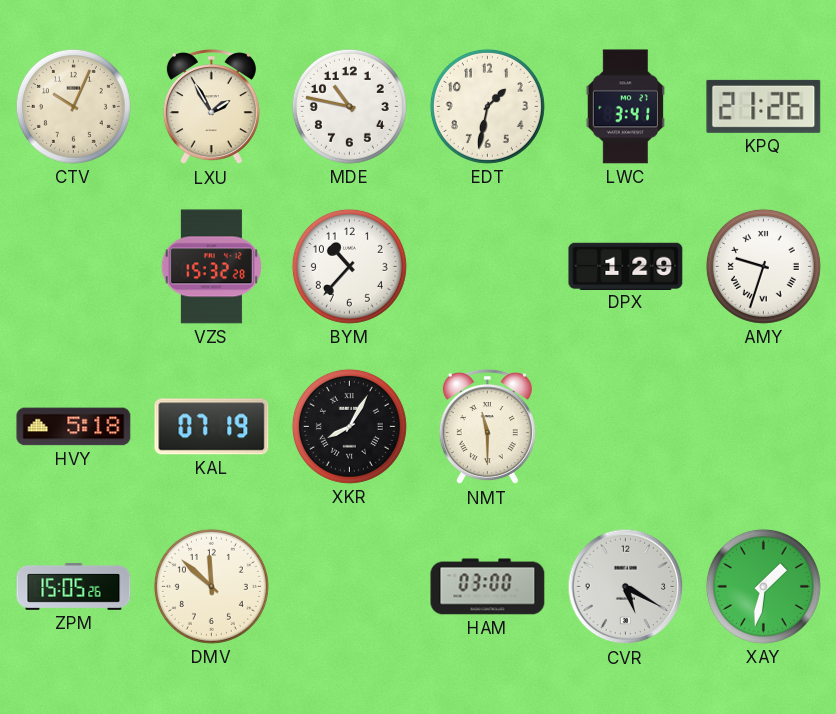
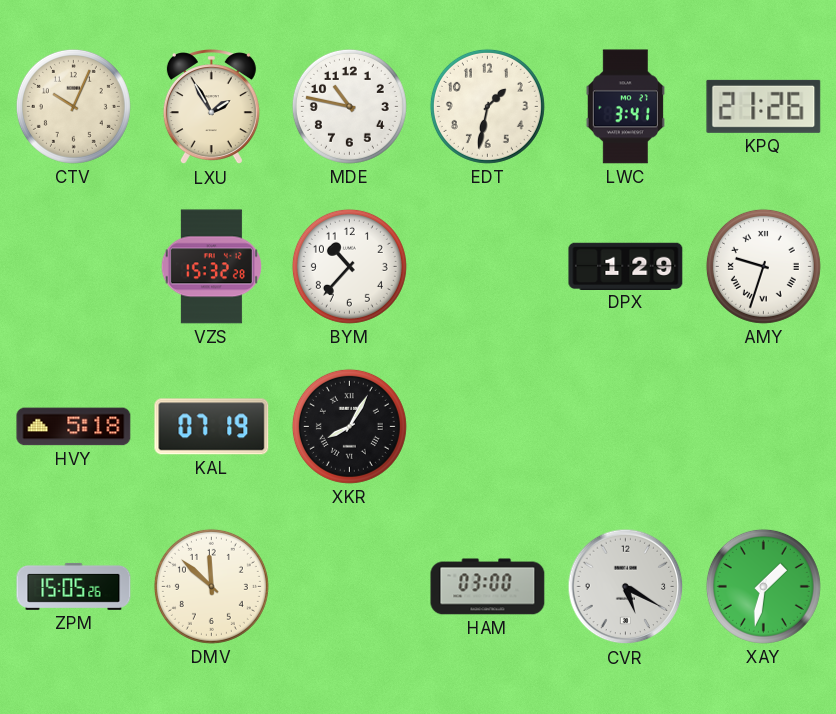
NMT: 11:30 -> none
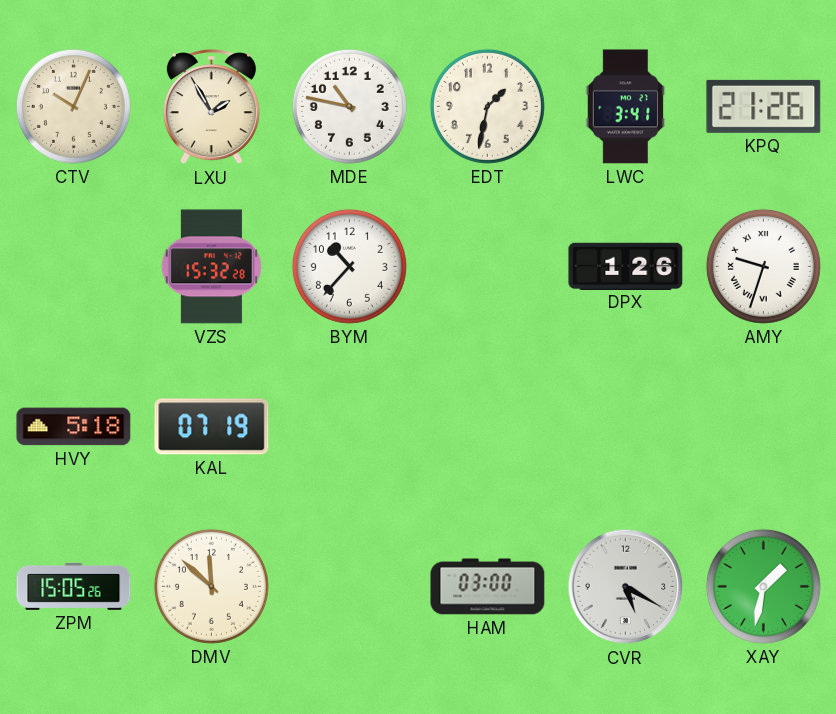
DPX: 1:29 -> 1:26
XKR: 8:05 -> none
